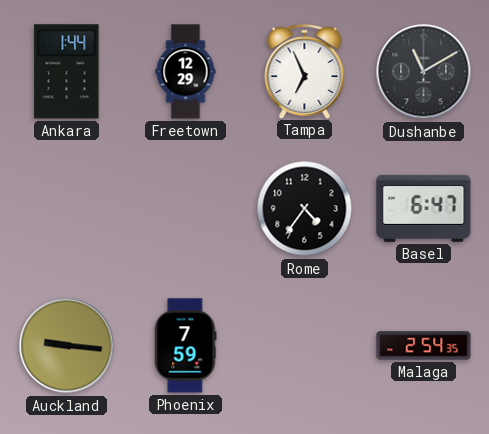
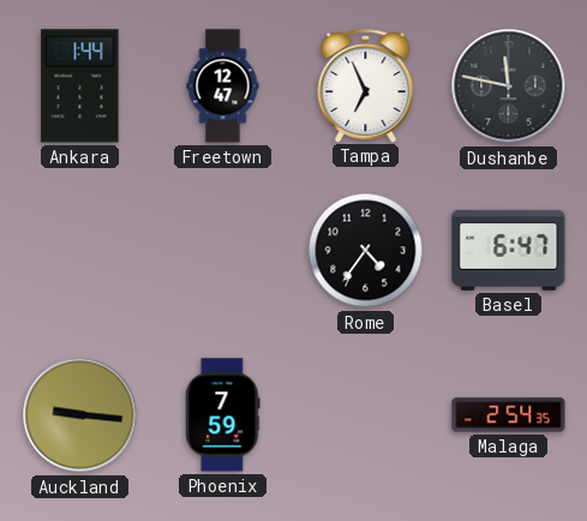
Freetown: 12:29 -> 12:47
Dushanbe: 11:10 -> 11:47
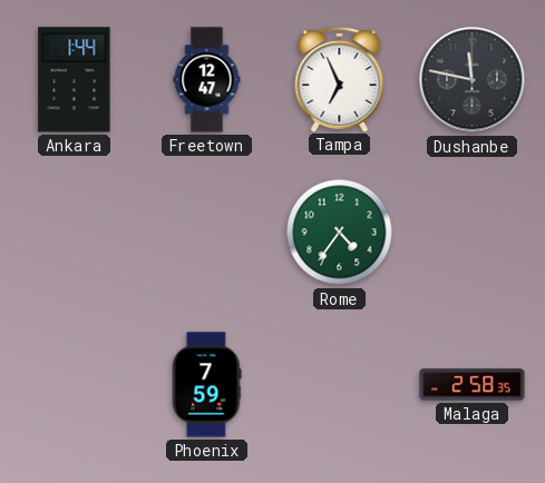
Rome dial: black -> green
Basel: 6:47 -> none
Auckland: 9:16 -> none
Malaga: 2:54 -> 2:58
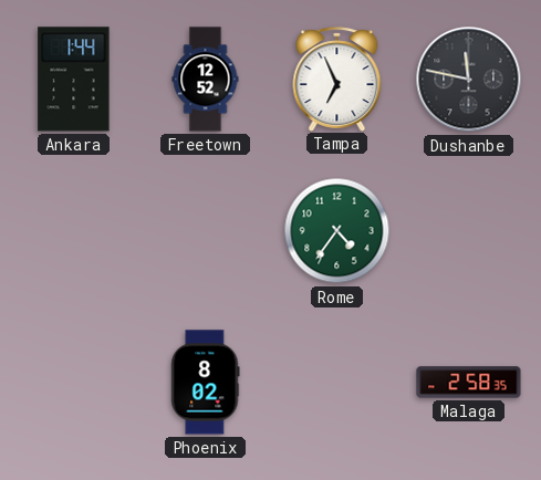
Freetown: 12:47 -> 12:52
Phoenix: 7:59 -> 8:02
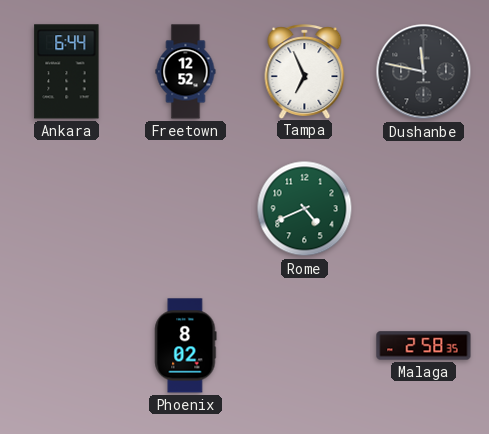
Ankara: 1:44 -> 6:44
Rome: 4:36 -> 4:41
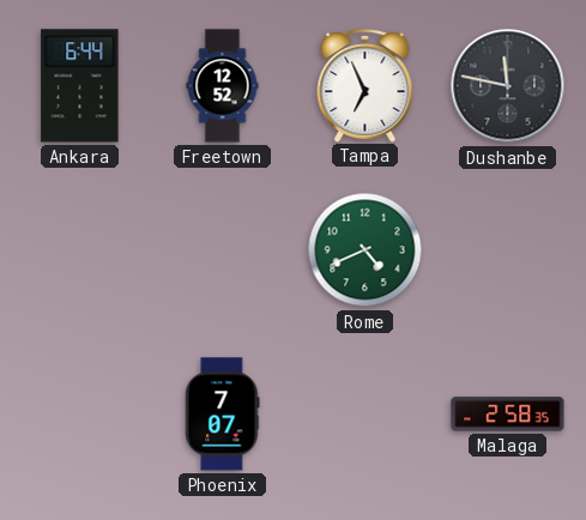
Phoenix: 8:02 -> 7:07
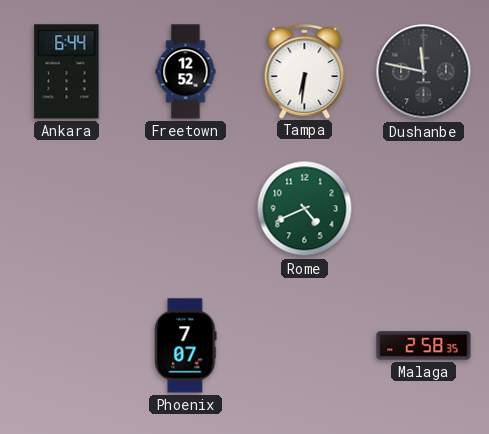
Tampa: 6:56 -> 6:31
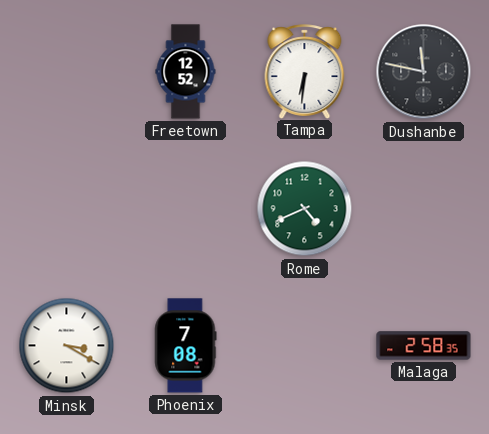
Ankara: 6:44 -> none
Minsk: none -> 3:20
Phoenix: 7:07 -> 7:08
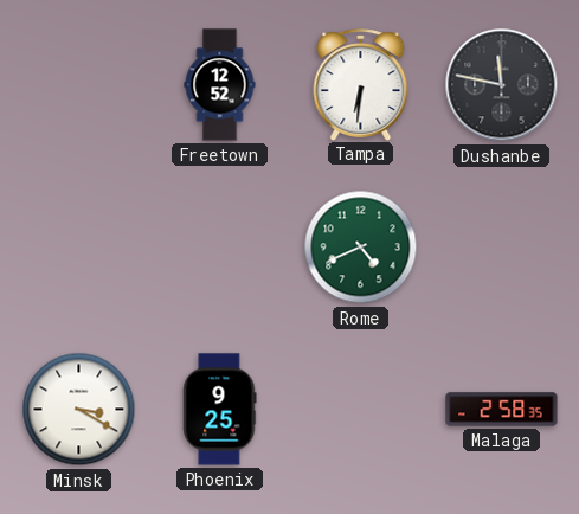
Phoenix: 7:08 -> 9:25
